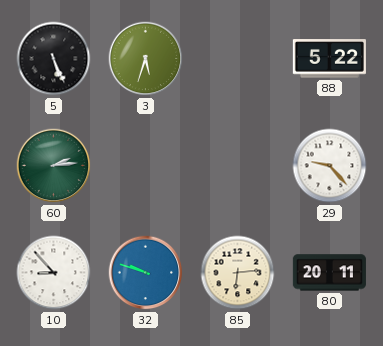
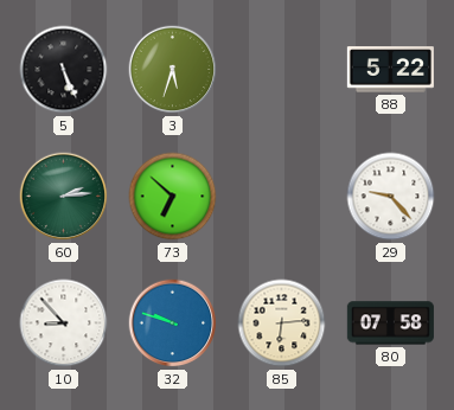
73: none -> 6:52
80: 20:11 -> 07:58
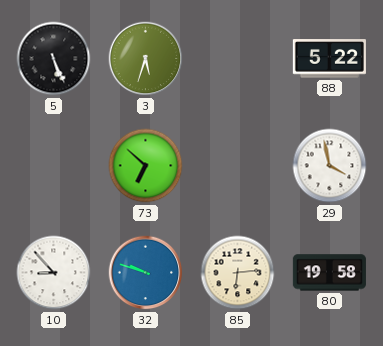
60: 2:14 -> none
29: 9:23 -> 3:58
80: 07:58 -> 19:58
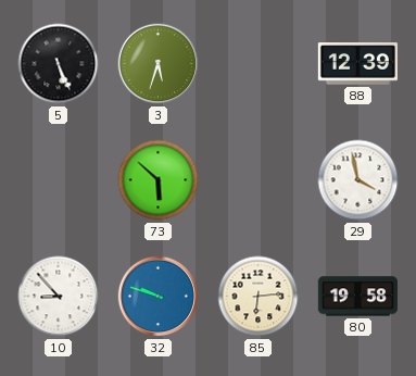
88: 5:22 -> 12:39
73: 6:52 -> 5:52
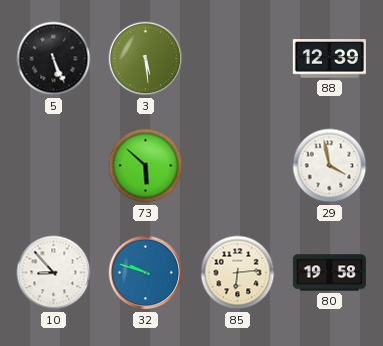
3: 5:33 -> 5:29
